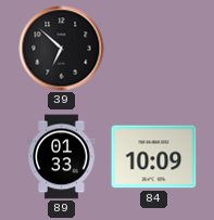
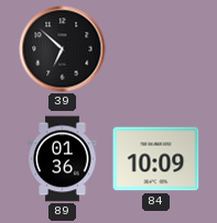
89: 01:33 -> 01:36
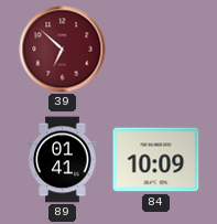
39 dial: black -> burgundy
89: 01:36 -> 01:41
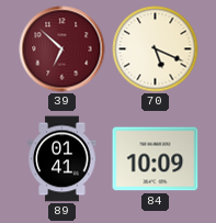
70: none -> 5:19
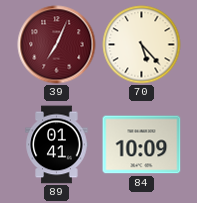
39: 6:52 -> 7:04
70: 5:19 -> 5:23
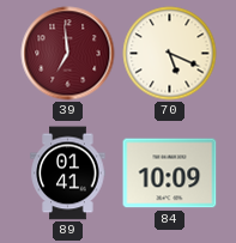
39: 7:04 -> 6:59
70: 5:23 -> 5:19
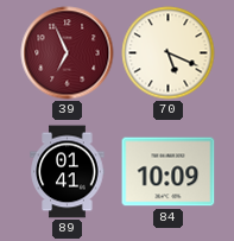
39: 6:59 -> 6:56
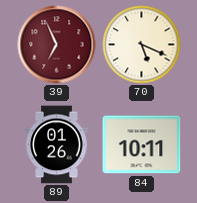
89: 01:41 -> 01:26
84: 10:09 -> 10:11
